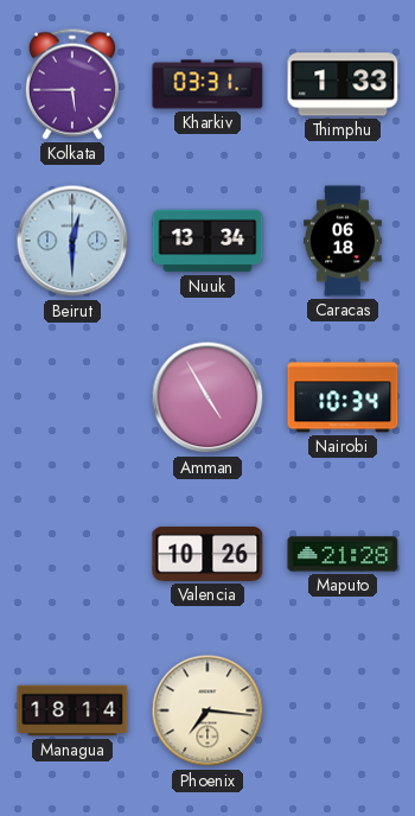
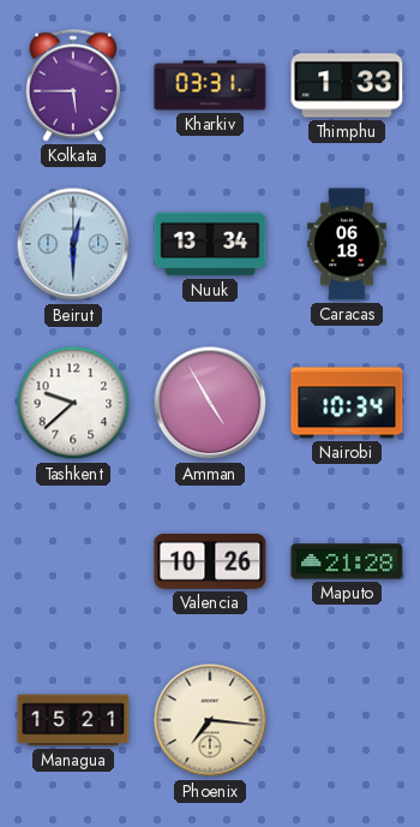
Tashkent: none -> 9:38
Managua: 18:14 -> 15:21
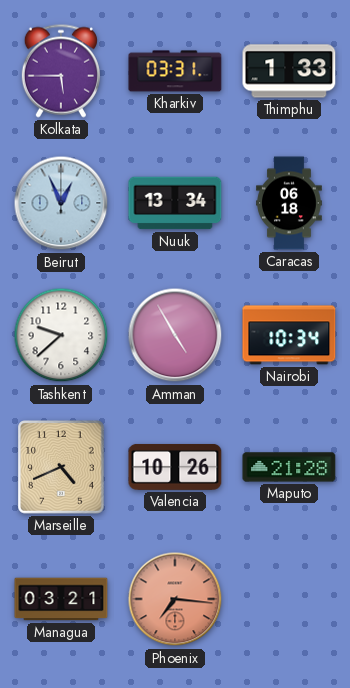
Beirut: 12:30 -> 12:56
Marseille: none -> 4:41
Managua: 15:21 -> 03:21
Phoenix dial: cream -> salmon
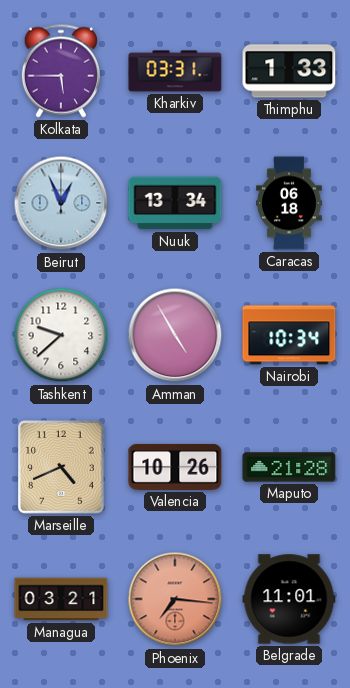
Belgrade: none -> 11:01
